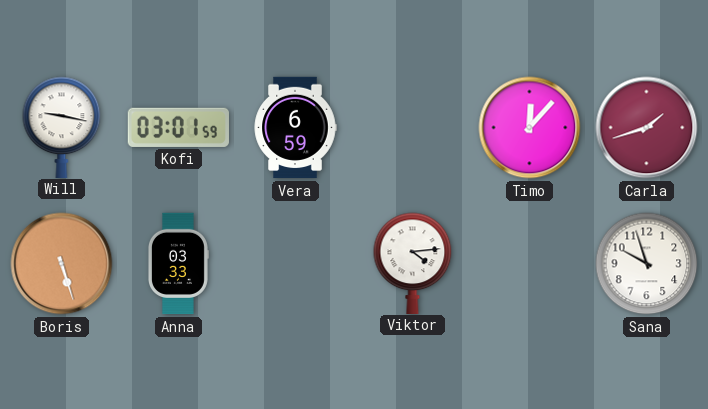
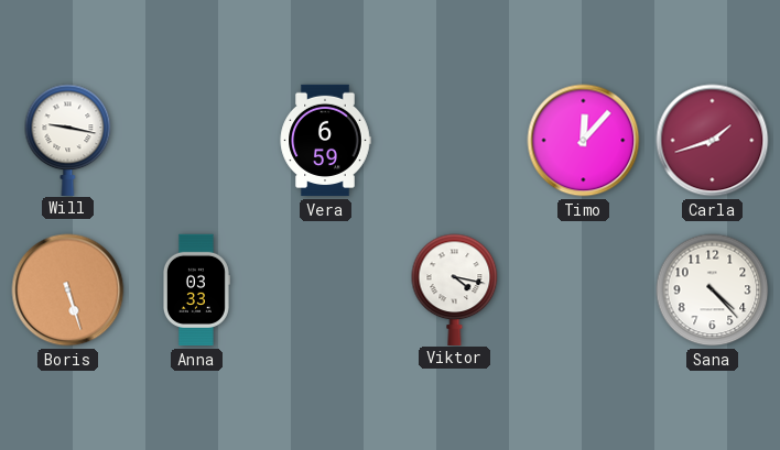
Kofi: 03:01 -> none
Viktor: 4:14 -> 4:17
Sana: 9:57 -> 4:23
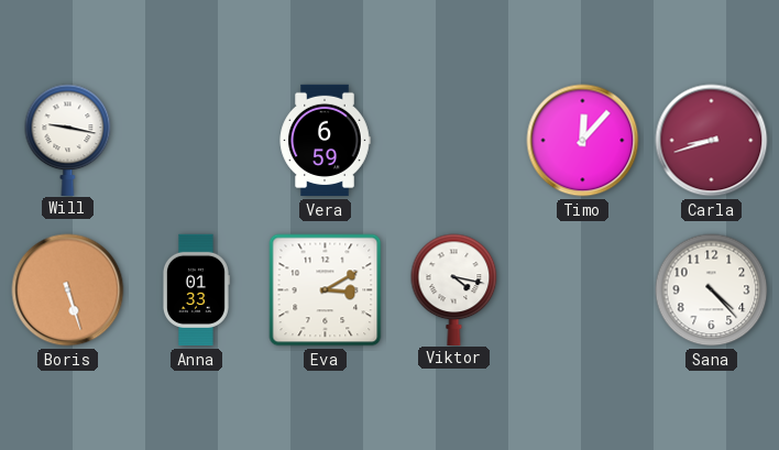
Carla: 1:42 -> 8:42
Anna: 03:33 -> 01:33
Eva: none -> 3:10
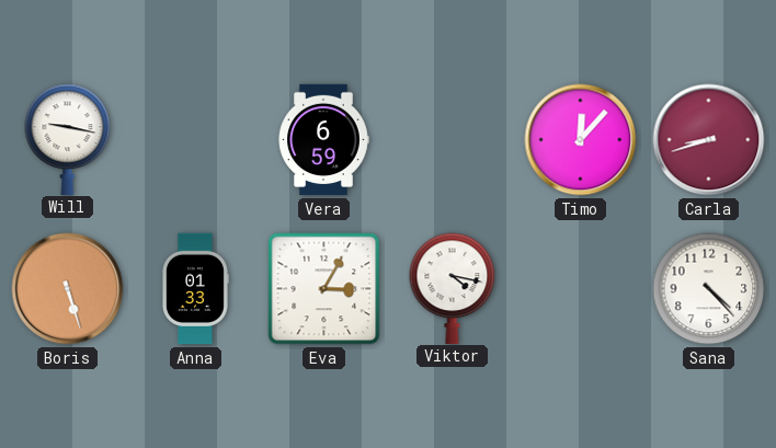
Eva: 3:10 -> 3:05
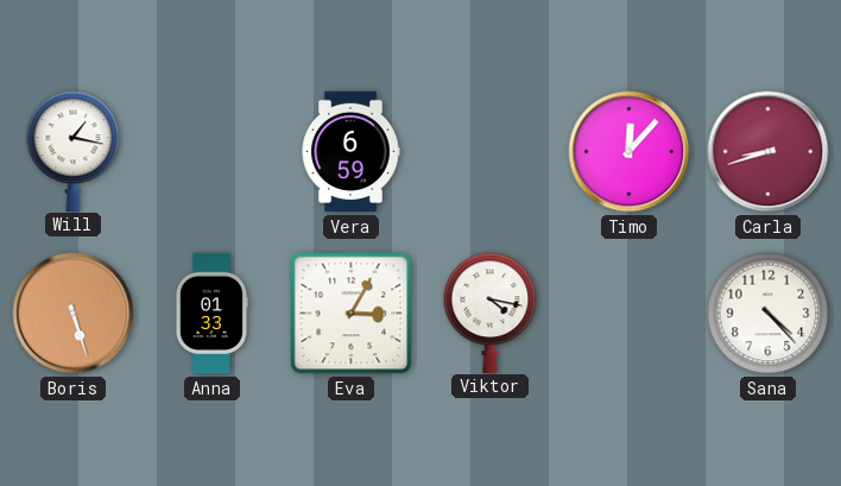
Will: 9:17 -> 1:17
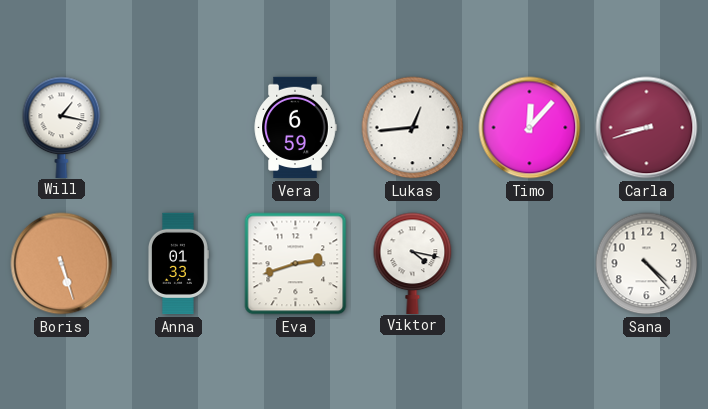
Lukas: none -> 12:44
Eva: 3:05 -> 2:42
